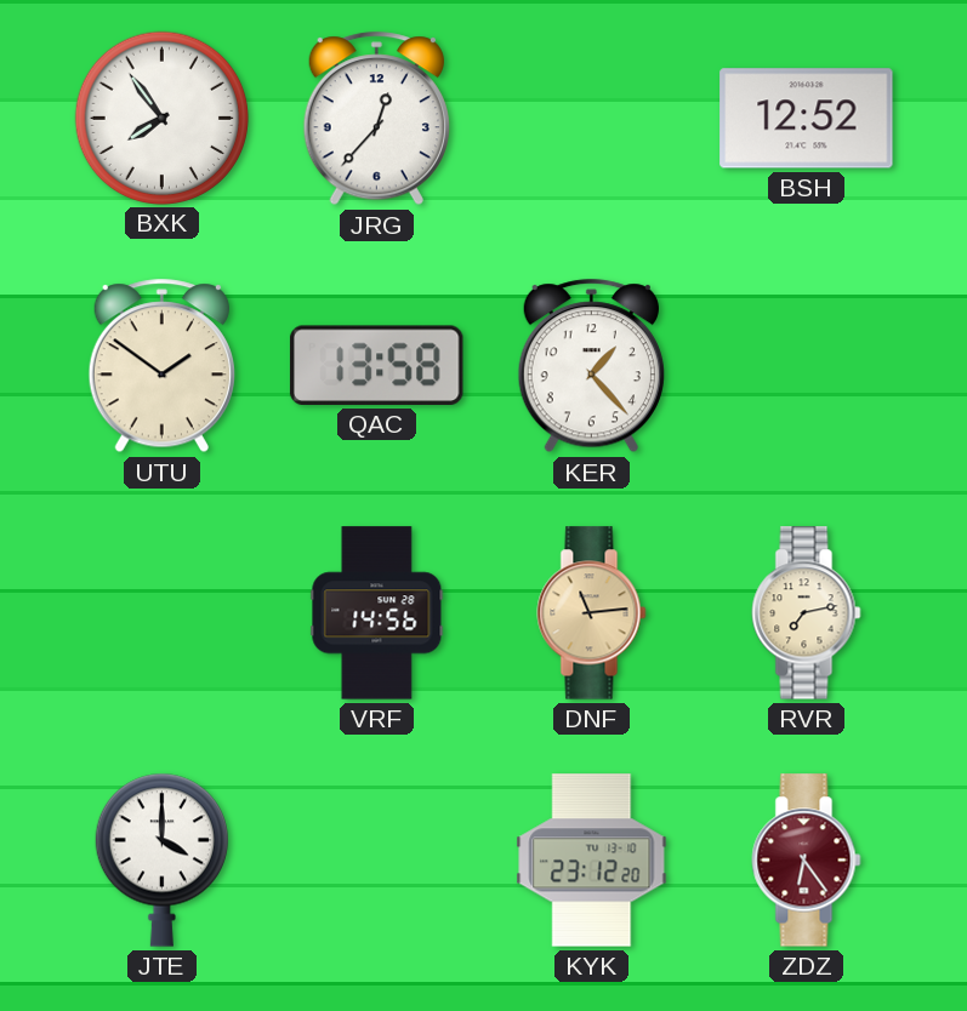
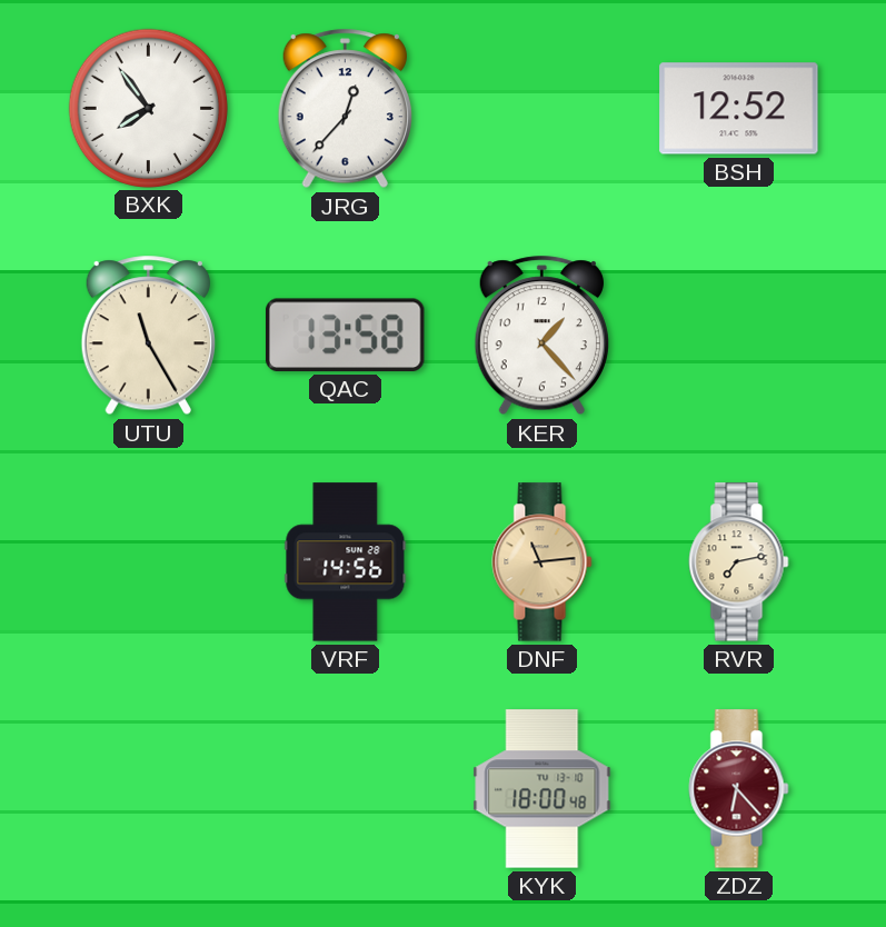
UTU: 1:51 -> 11:25
JTE: 4:00 -> none
KYK: 23:12 -> 18:00
ZDZ: 6:24 -> 6:23
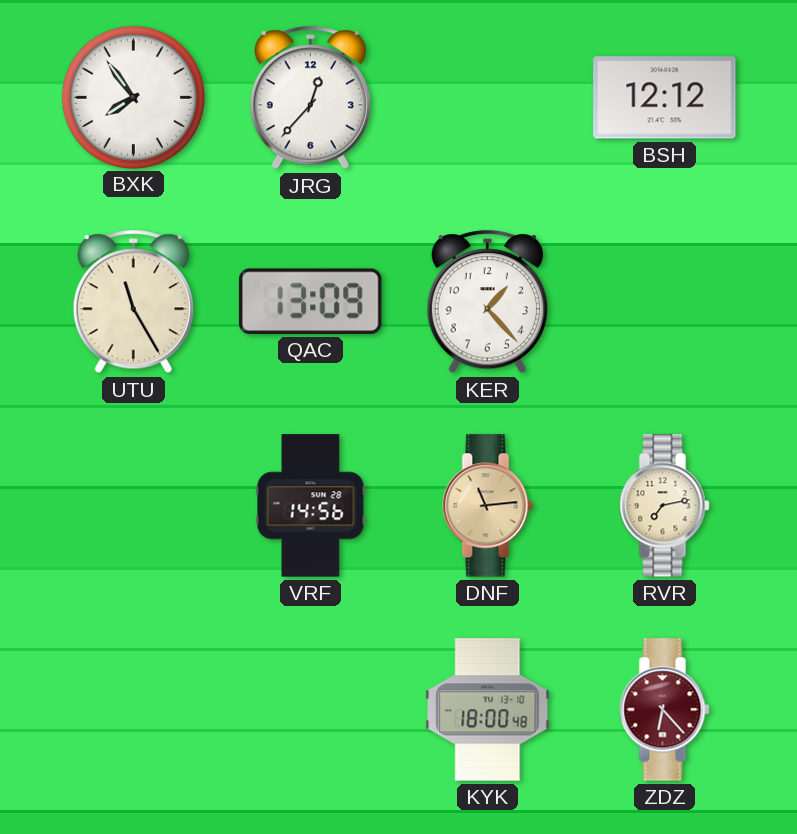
BSH: 12:52 -> 12:12
QAC: 13:58 -> 13:09
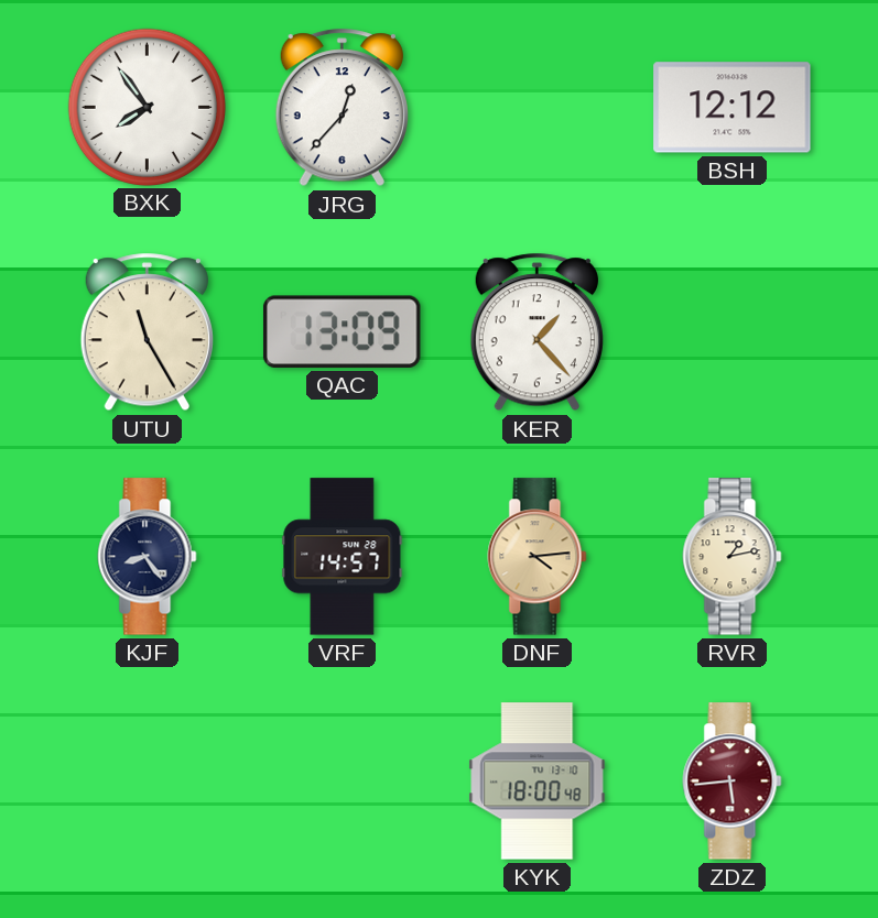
KJF: none -> 8:24
VRF: 14:56 -> 14:57
DNF: 11:14 -> 4:14
RVR: 7:13 -> 1:13
ZDZ: 6:23 -> 5:44
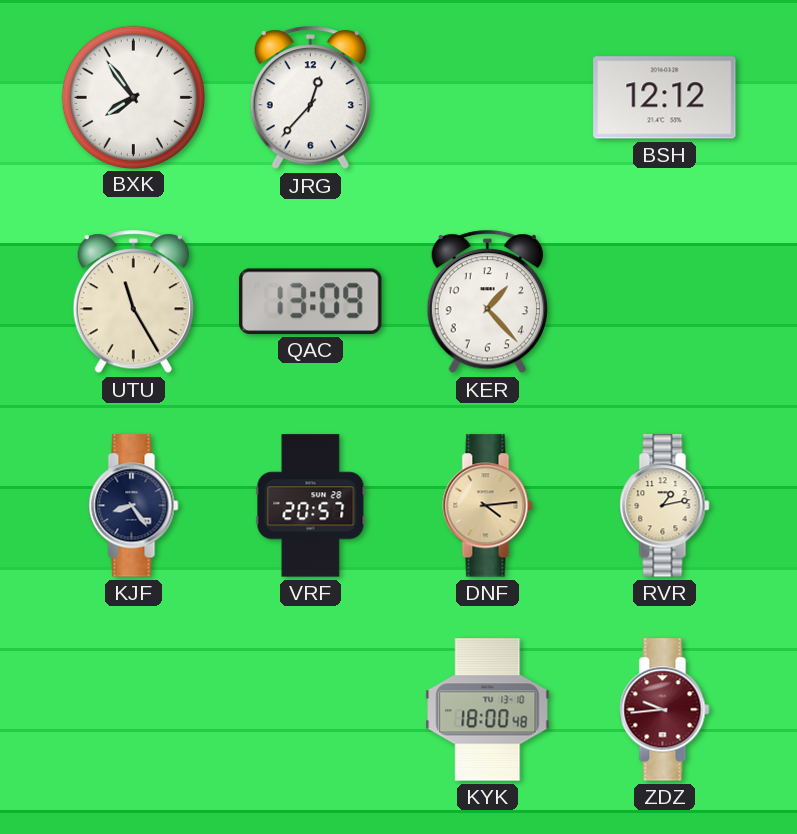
VRF: 14:57 -> 20:57
ZDZ: 5:44 -> 9:44
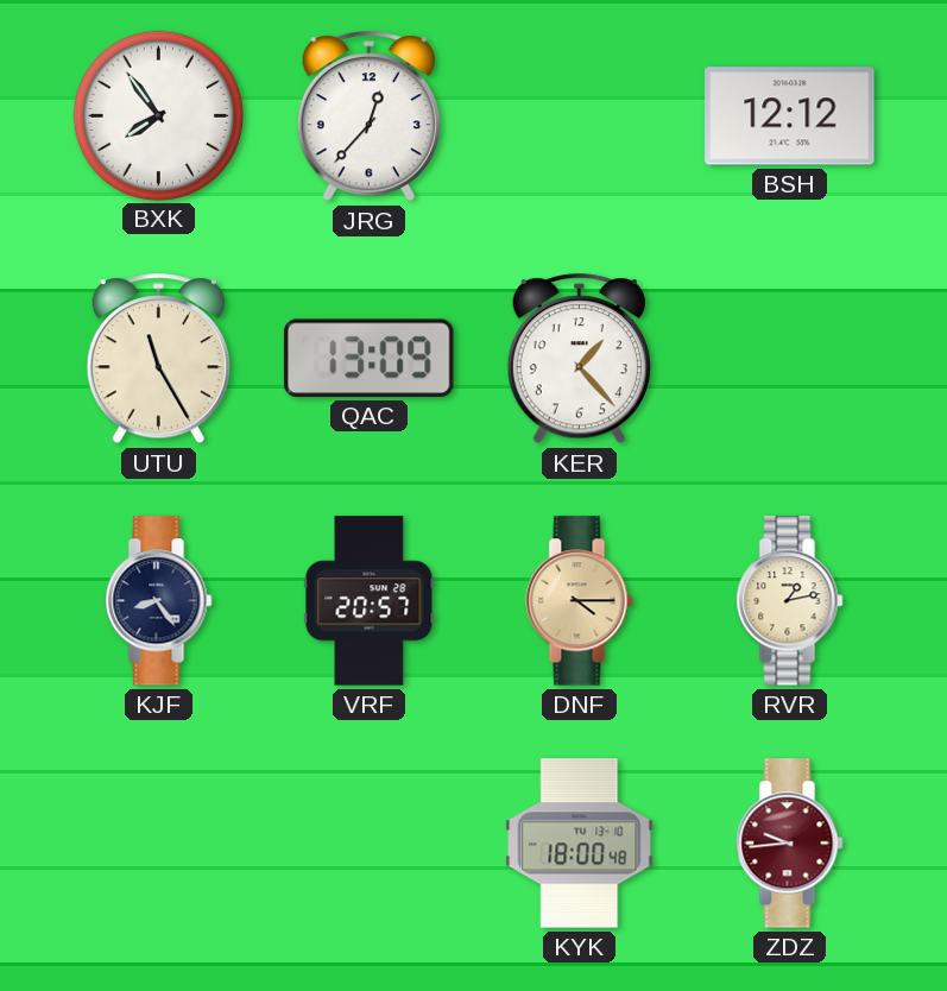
DNF: 4:14 -> 4:15
